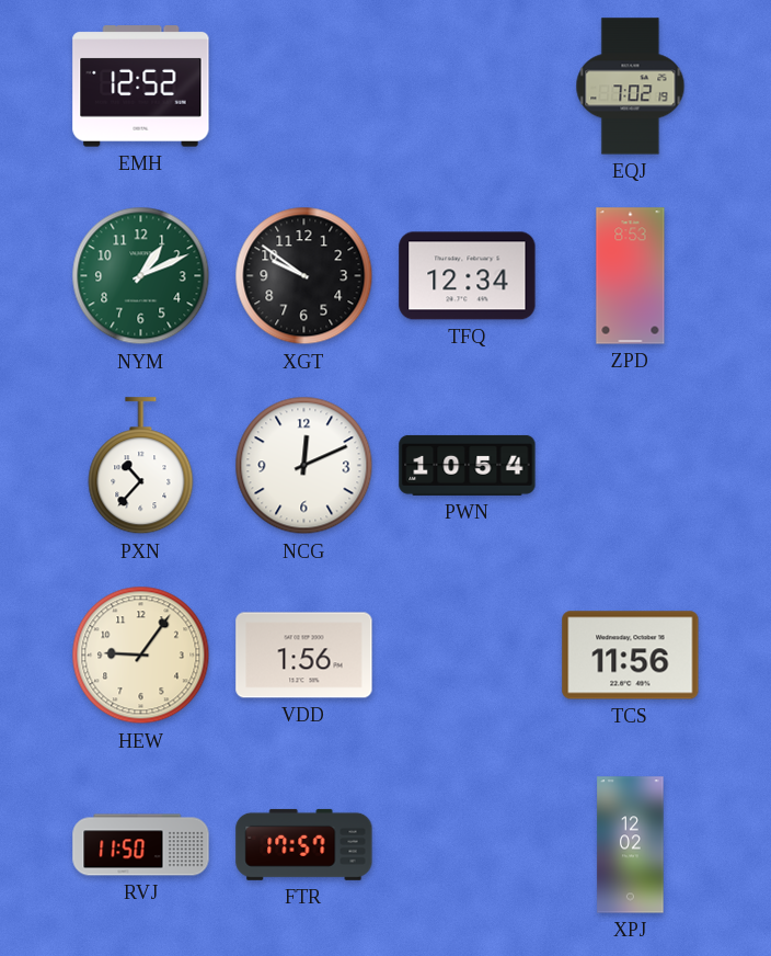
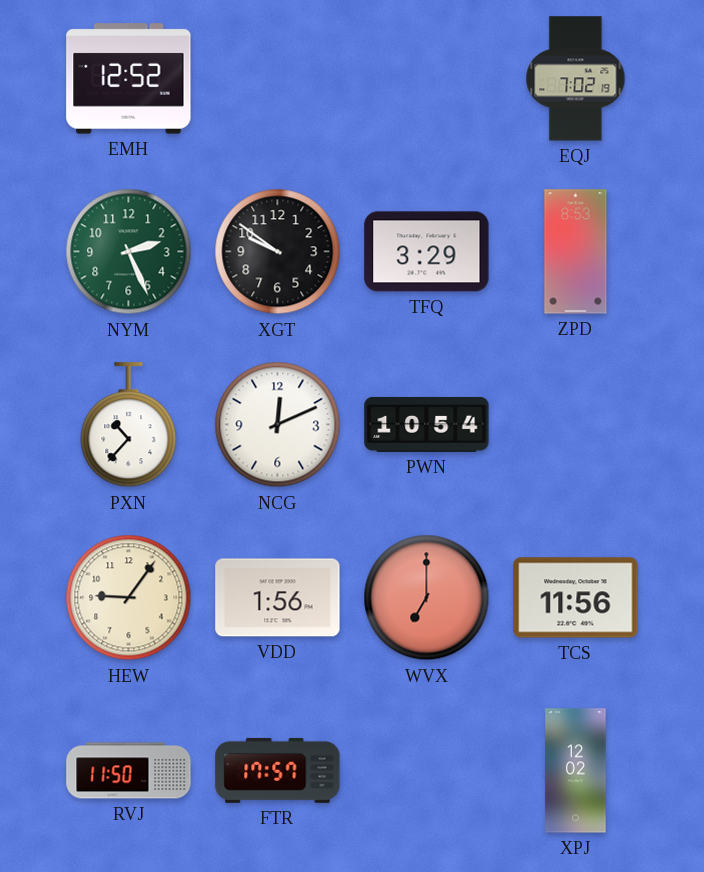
NYM: 1:11 -> 2:26
TFQ: 12:34 -> 3:29
WVX: none -> 7:00
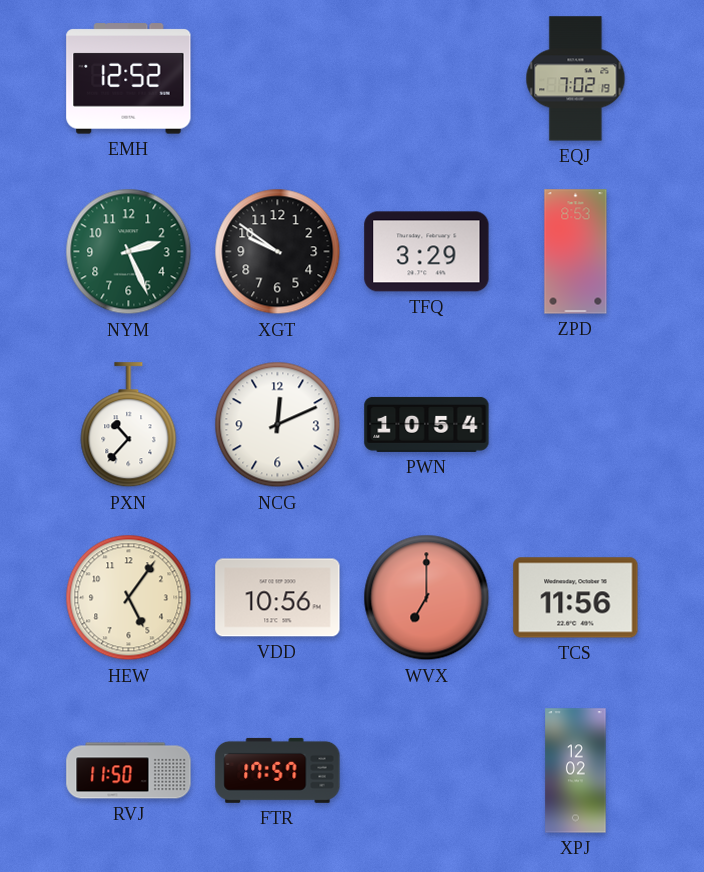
HEW: 9:06 -> 5:06
VDD: 1:56 -> 10:56
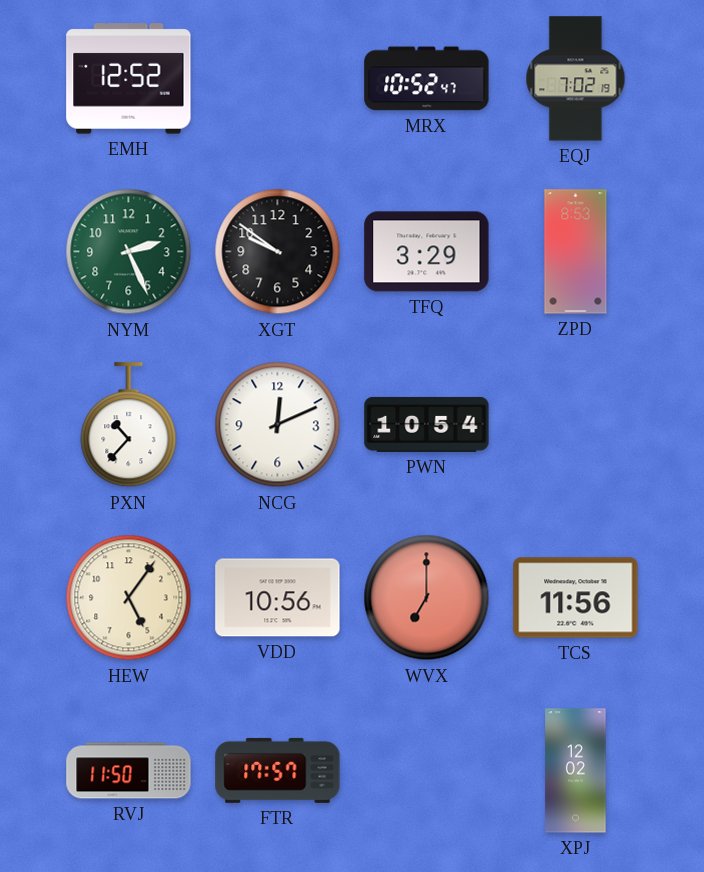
MRX: none -> 10:52
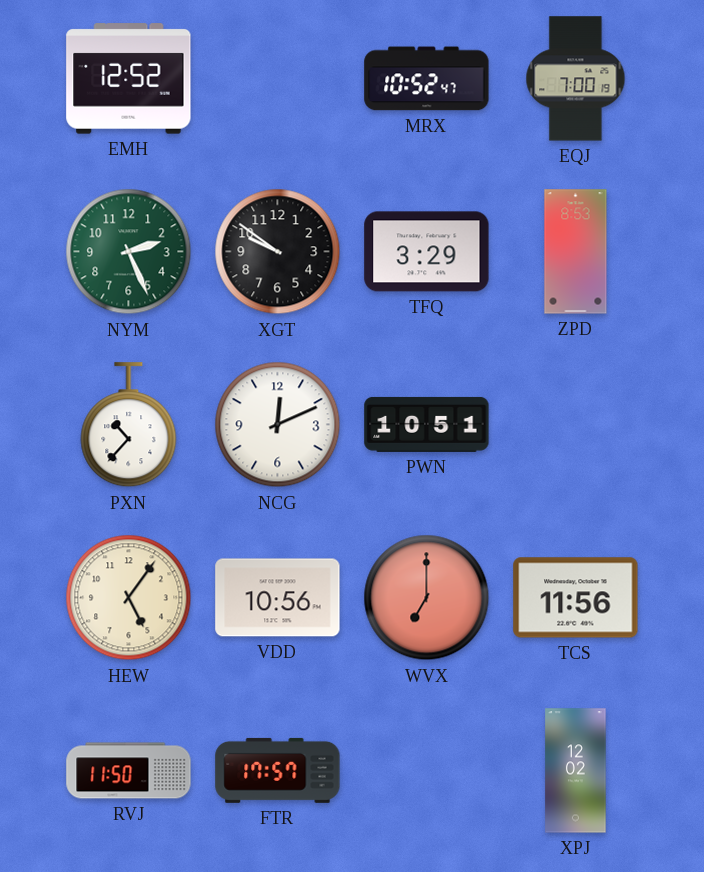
EQJ: 7:02 -> 7:00
PWN: 10:54 -> 10:51
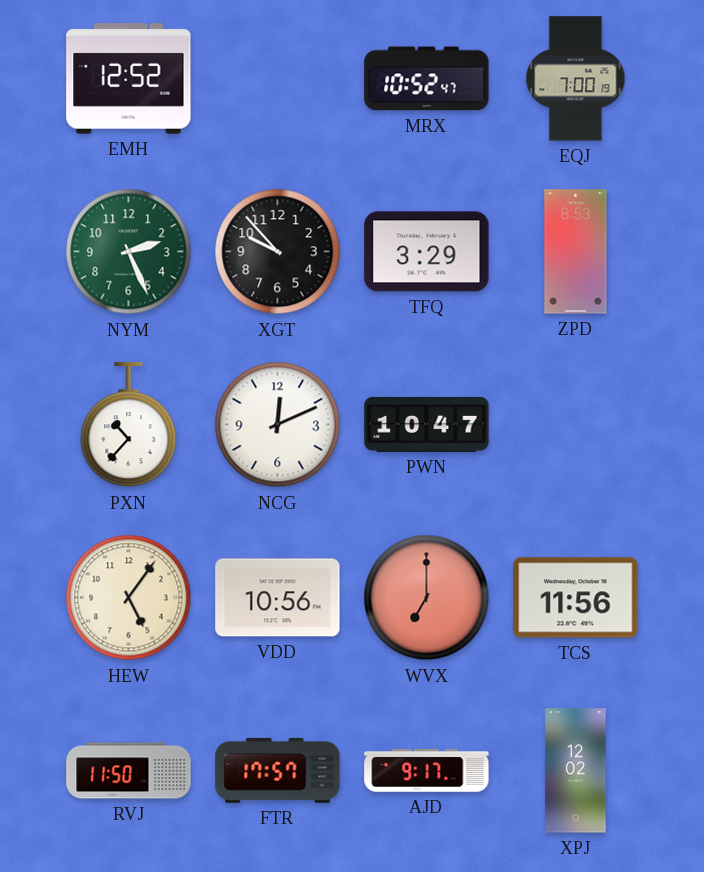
XGT: 9:51 -> 9:53
PWN: 10:51 -> 10:47
AJD: none -> 9:17
